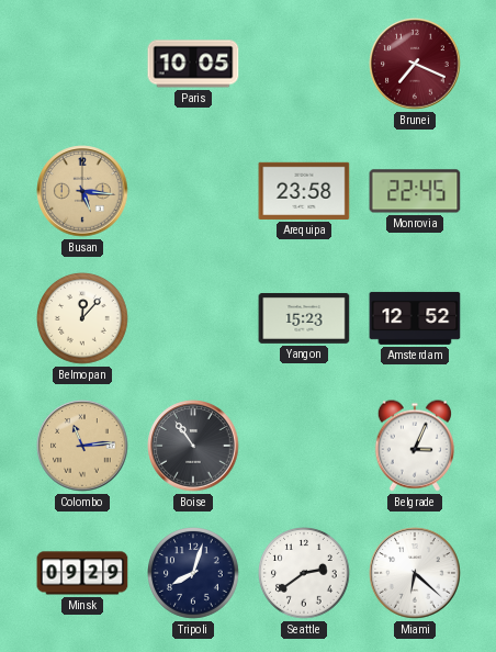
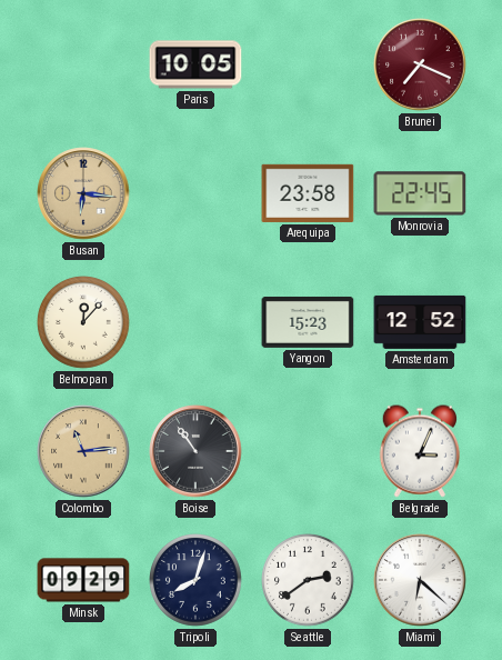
Busan: 5:16 -> 6:16
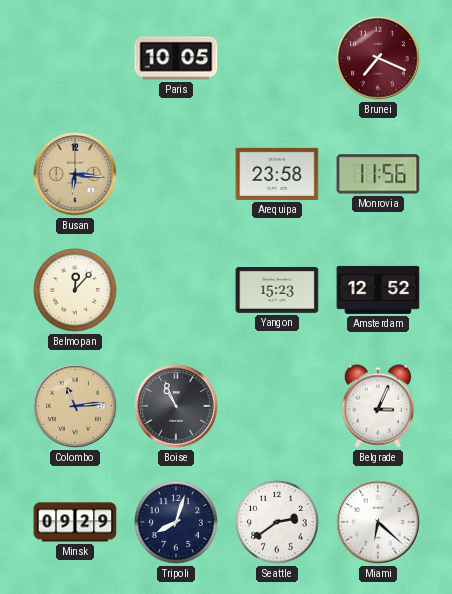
Monrovia: 22:45 -> 11:56
Boise: 10:54 -> 10:56
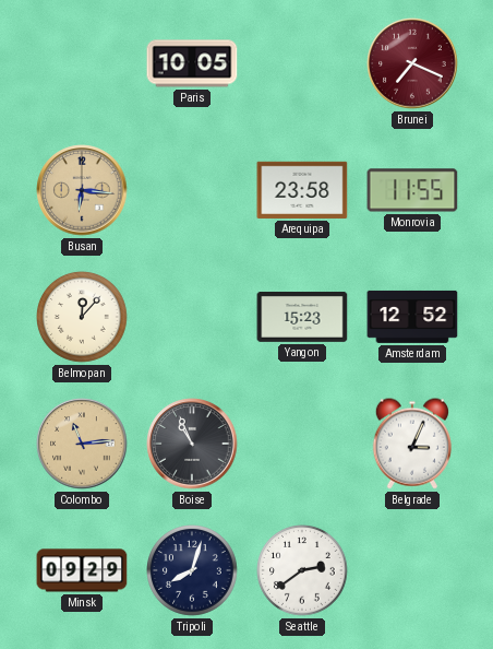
Monrovia: 11:56 -> 11:55
Miami: 6:22 -> none
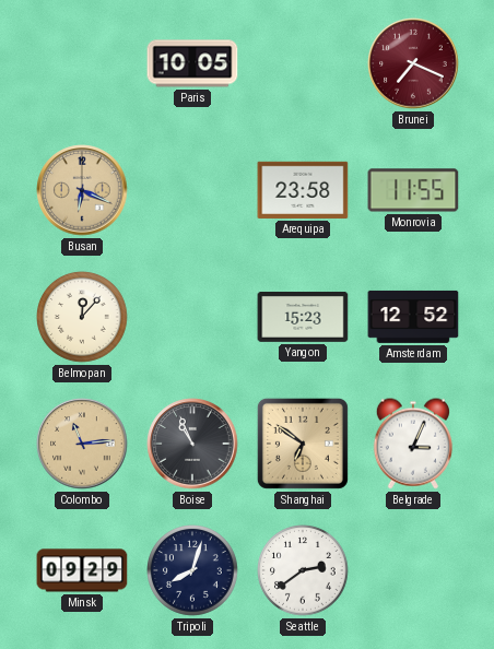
Busan: 6:16 -> 6:19
Shanghai: none -> 6:51
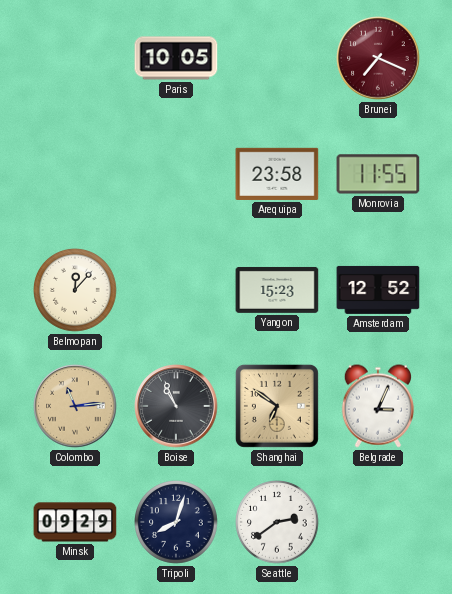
Busan: 6:19 -> none
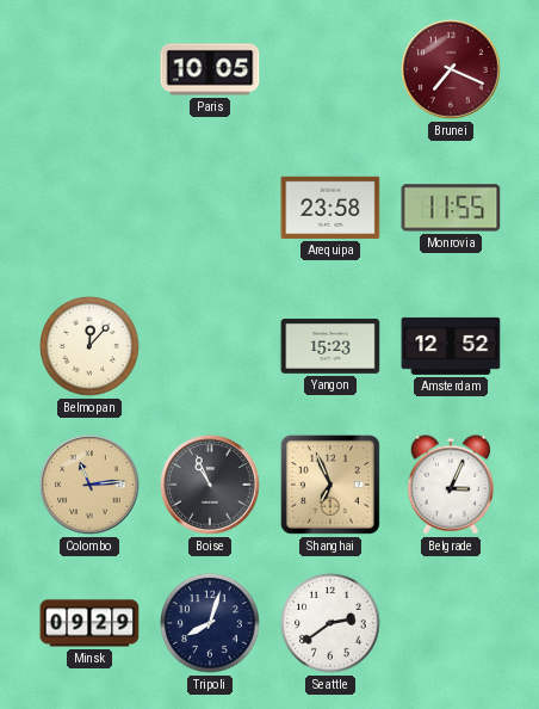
Shanghai: 6:51 -> 6:56
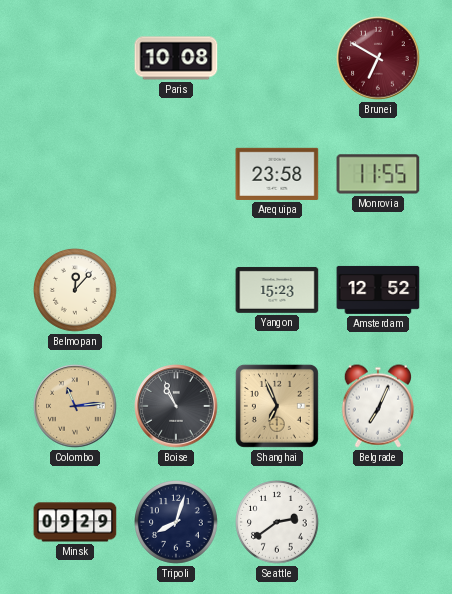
Paris: 10:05 -> 10:08
Brunei: 7:19 -> 6:50
Belgrade: 3:04 -> 7:04
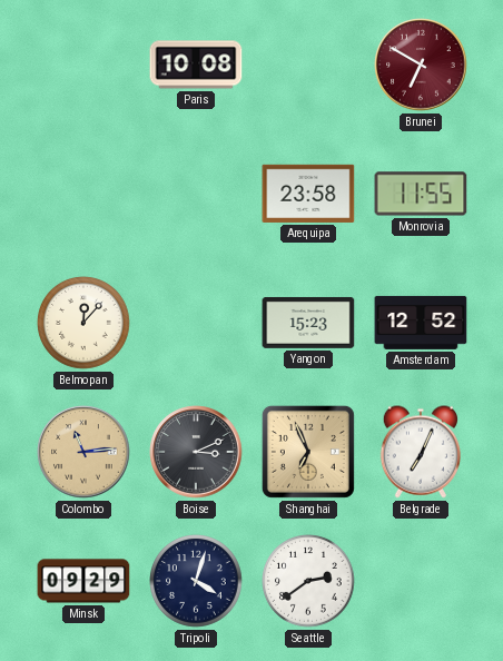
Boise: 10:56 -> 3:11
Tripoli: 8:03 -> 4:03
